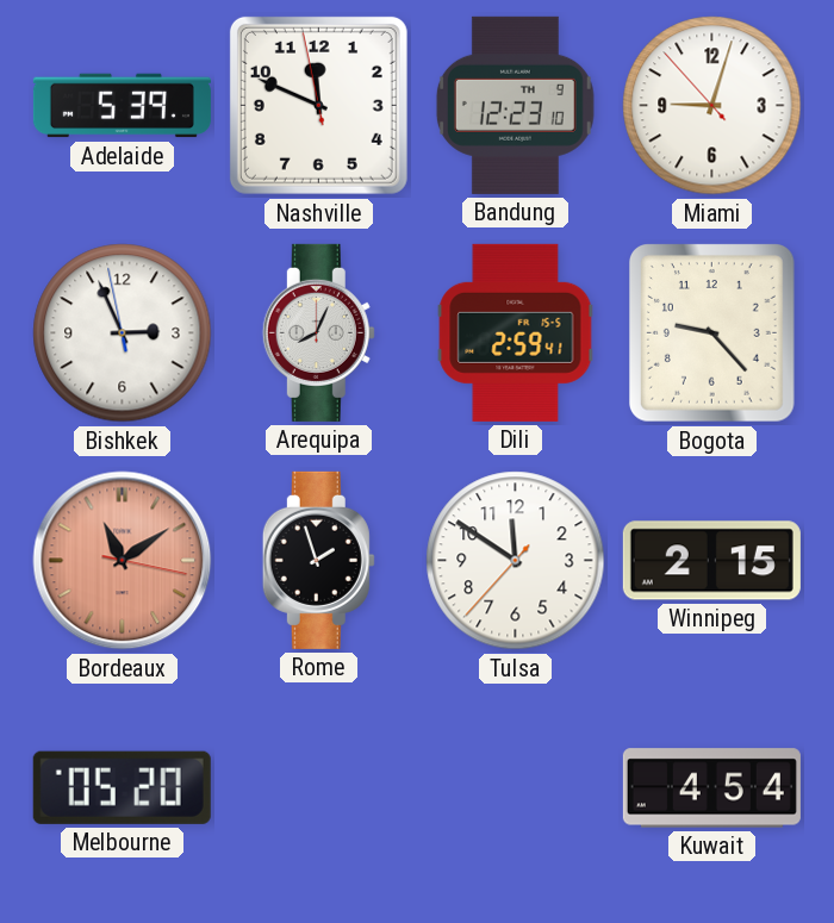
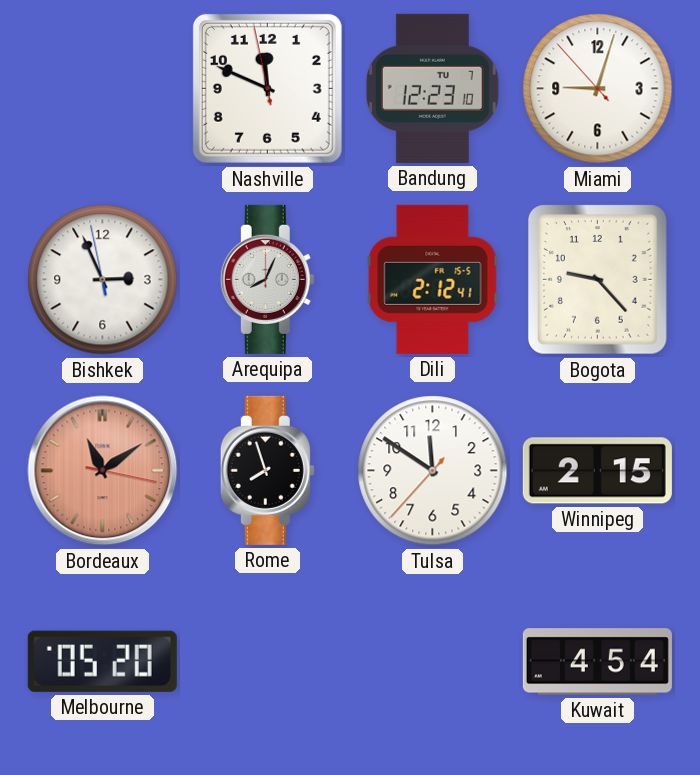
Adelaide: 5:39 -> none
Bandung date: TH 9 -> TU 7
Dili: 2:59 -> 2:12
Rome: 1:57 -> 7:57
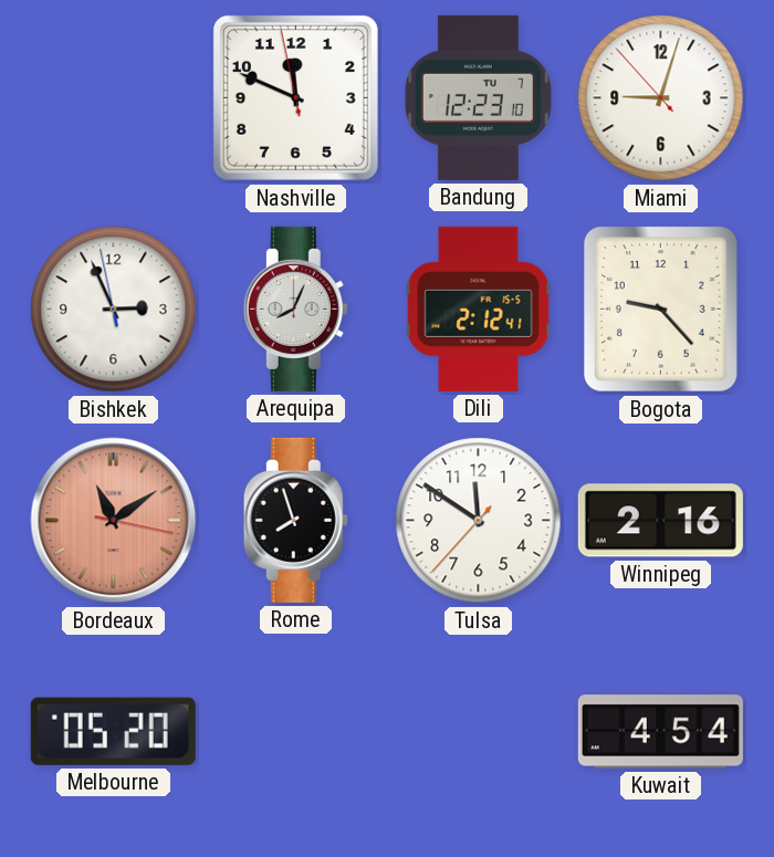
Winnipeg: 2:15 -> 2:16
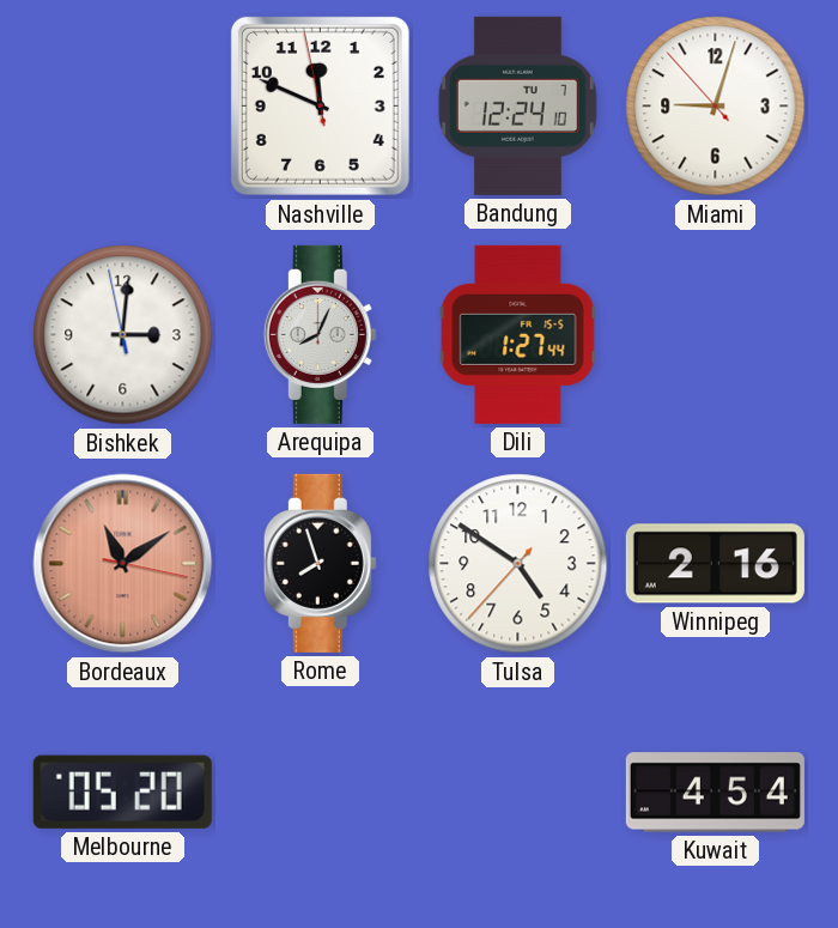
Bandung: 12:23 -> 12:24
Bishkek: 2:55 -> 3:00
Dili: 2:12 -> 1:27
Bogota: 9:23 -> none
Tulsa: 11:50 -> 4:50
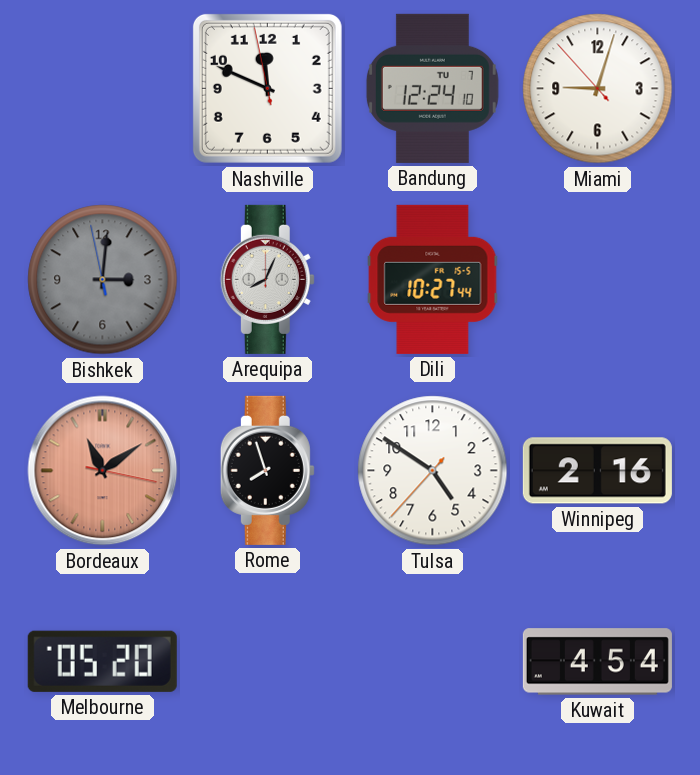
Bishkek dial: white -> grey
Dili: 1:27 -> 10:27
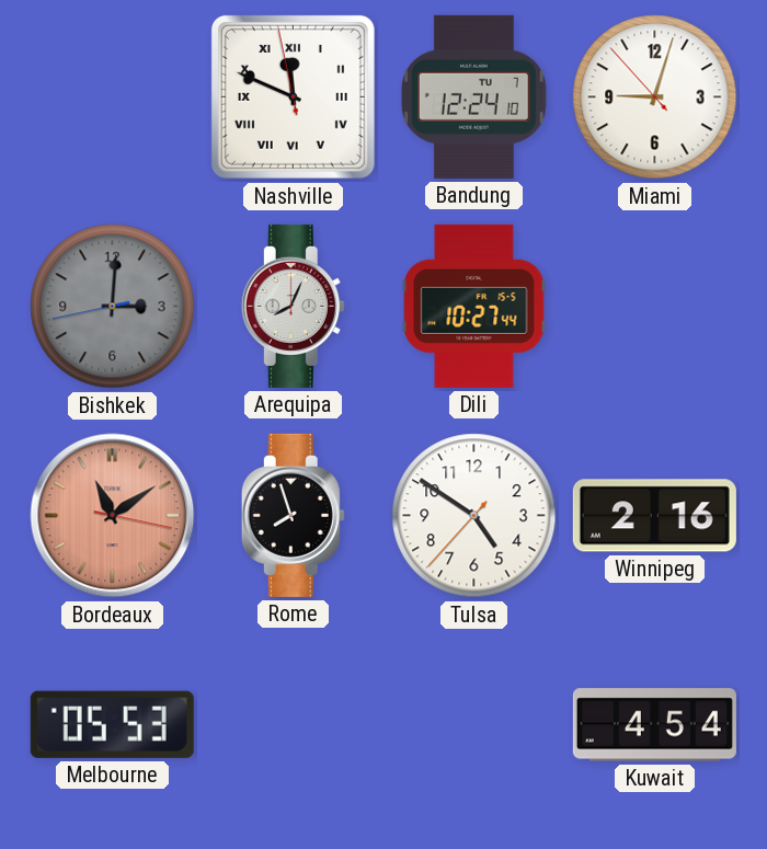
Nashville numerals: Arabic -> Roman
Bishkek: 3:00:58 -> 3:00:43
Melbourne: 05:20 -> 05:53
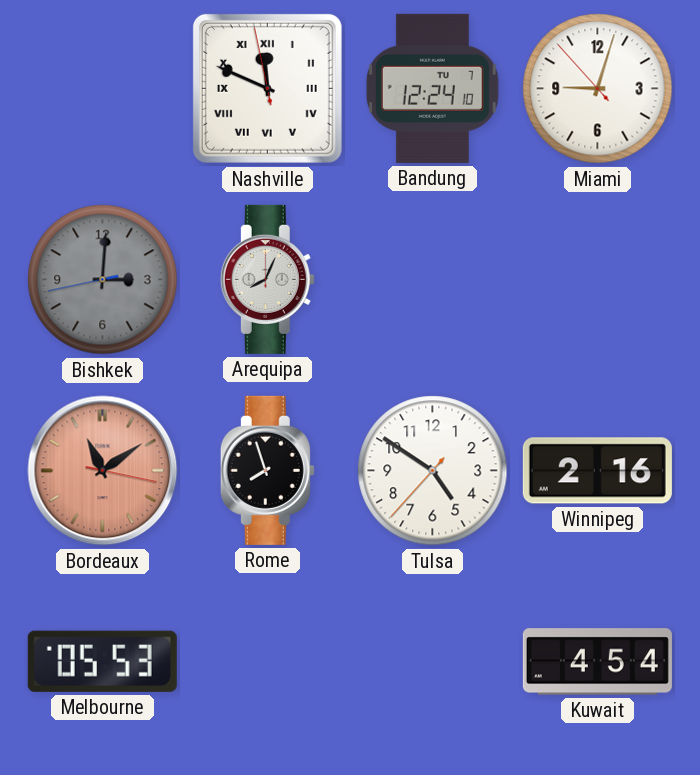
Dili: 10:27 -> none
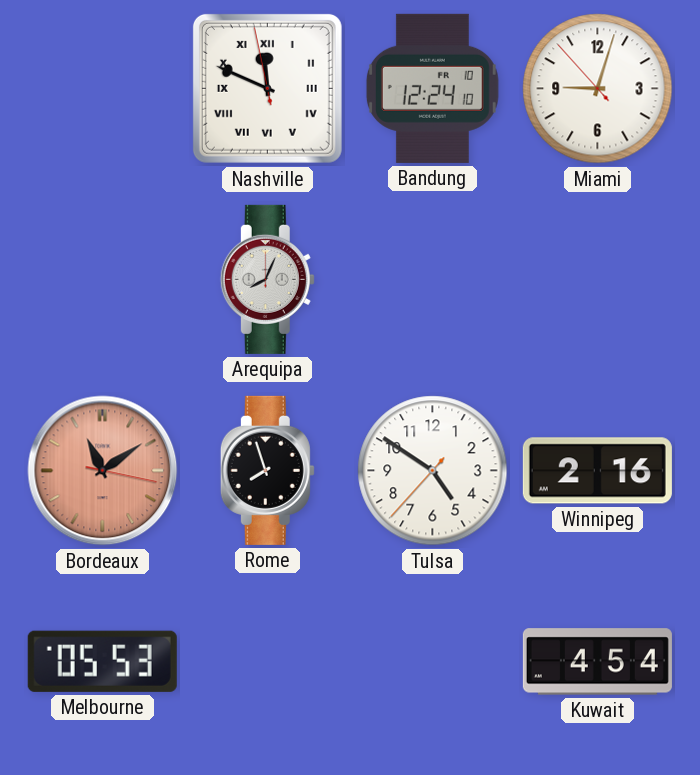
Bandung date: TU 7 -> FR 10
Bishkek: 3:00 -> none
